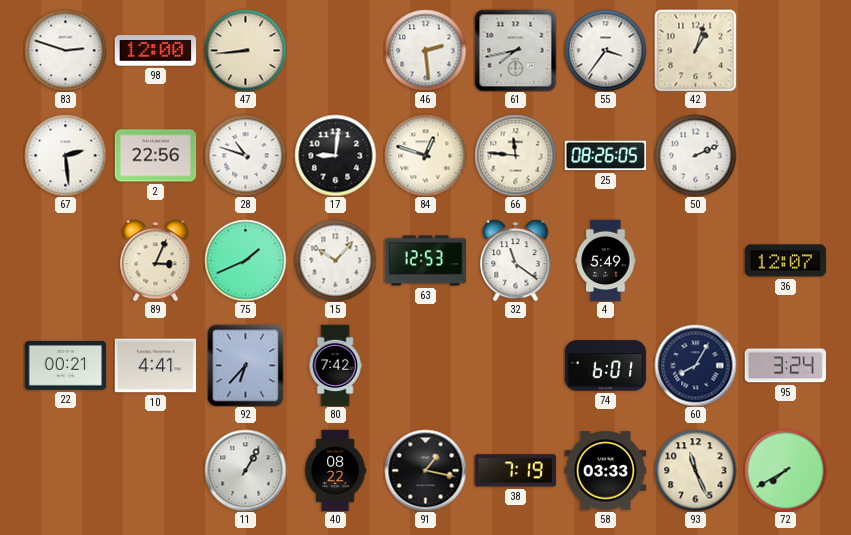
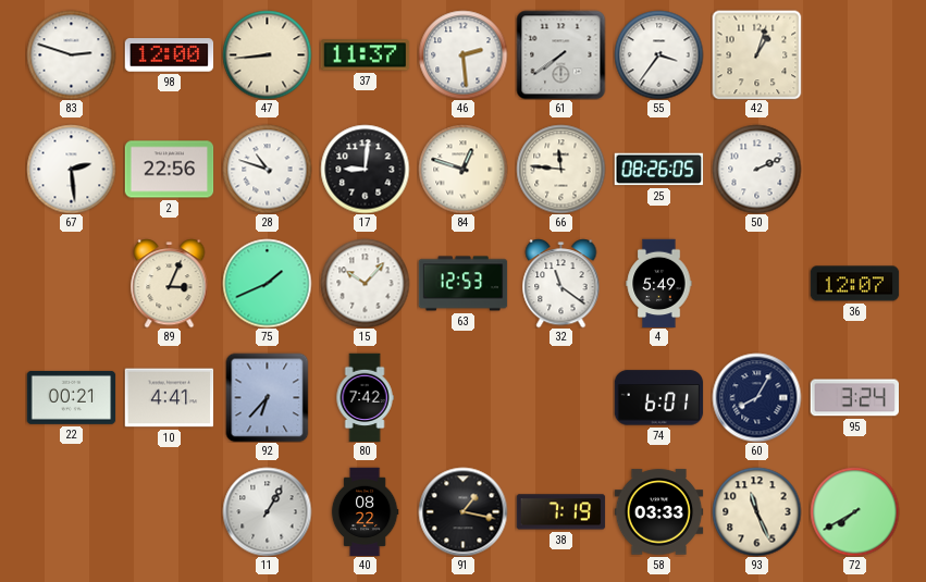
37: none -> 11:37
61: 7:43 -> 7:39
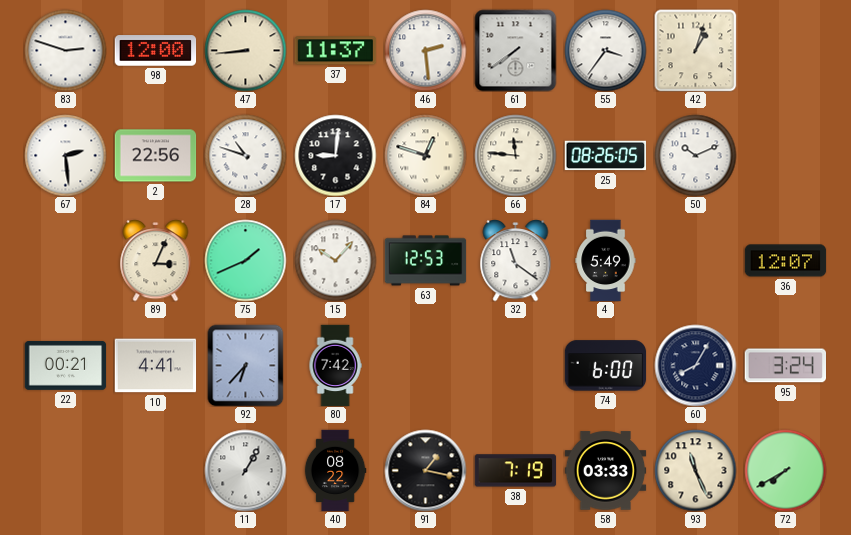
50: 2:11 -> 10:11
74: 6:01 -> 6:00
